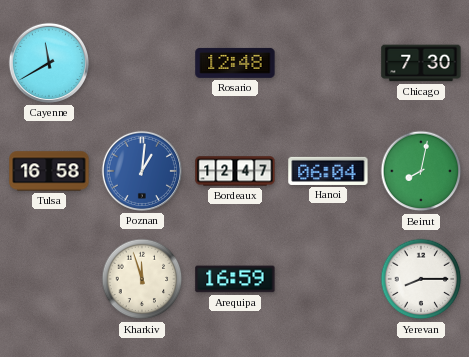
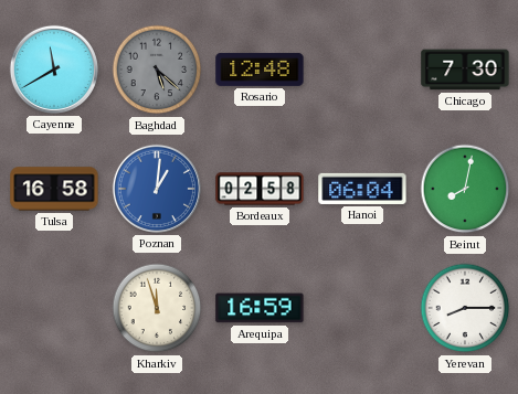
Baghdad: none -> 5:22
Bordeaux: 12:47 -> 02:58
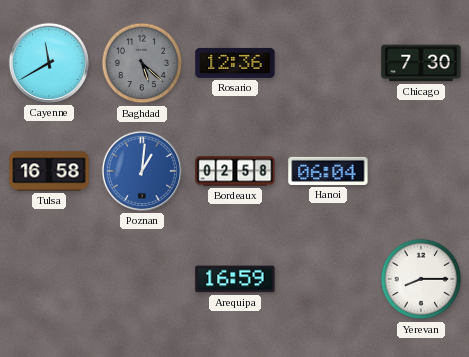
Rosario: 12:48 -> 12:36
Beirut: 8:02 -> none
Kharkiv: 11:57 -> none
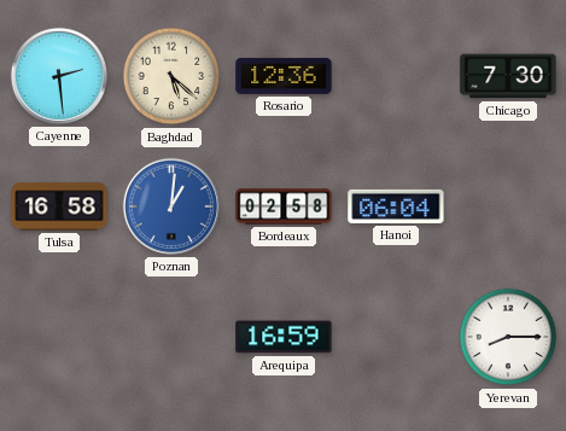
Cayenne: 11:40 -> 2:29
Baghdad dial: grey -> cream
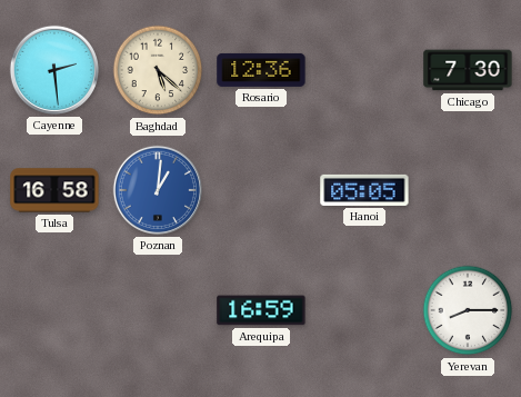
Bordeaux: 02:58 -> none
Hanoi: 06:04 -> 05:05
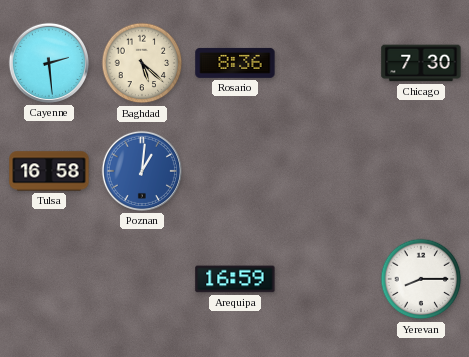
Rosario: 12:36 -> 8:36
Hanoi: 05:05 -> none
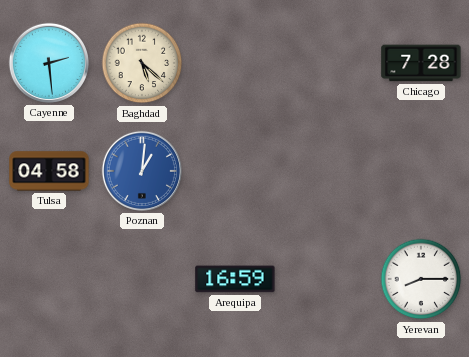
Rosario: 8:36 -> none
Chicago: 7:30 -> 7:28
Tulsa: 16:58 -> 04:58
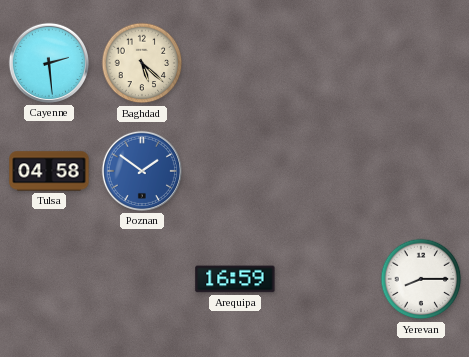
Chicago: 7:28 -> none
Poznan: 1:01 -> 1:51
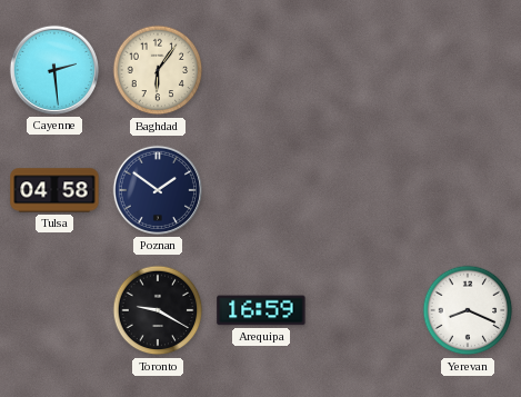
Baghdad: 5:22 -> 6:06
Poznan dial: blue -> navy
Toronto: none -> 9:20
Yerevan: 8:15 -> 8:19
